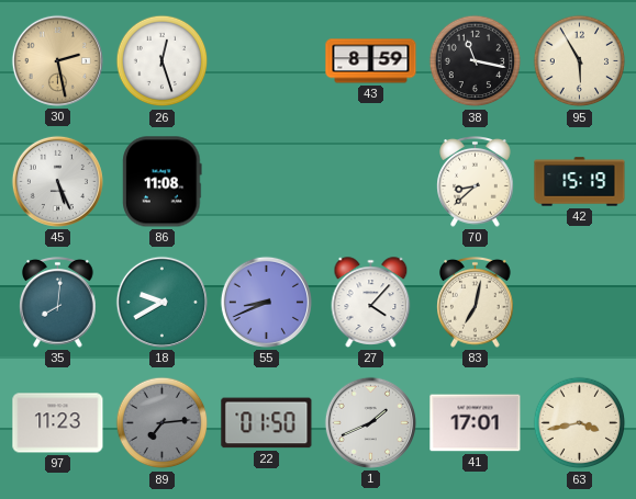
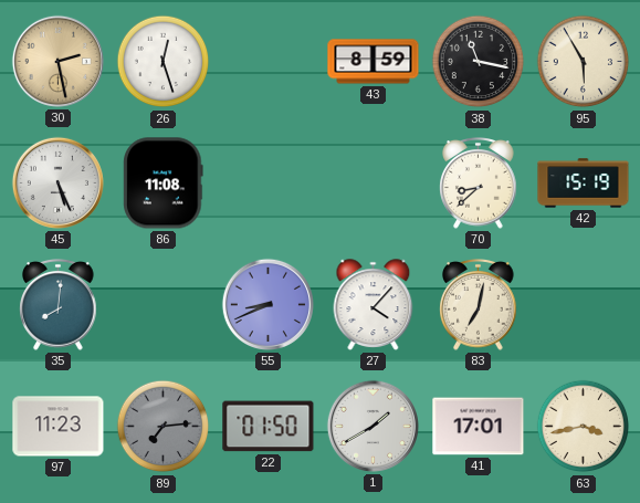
18: 9:40 -> none
1: 1:41 -> 1:40
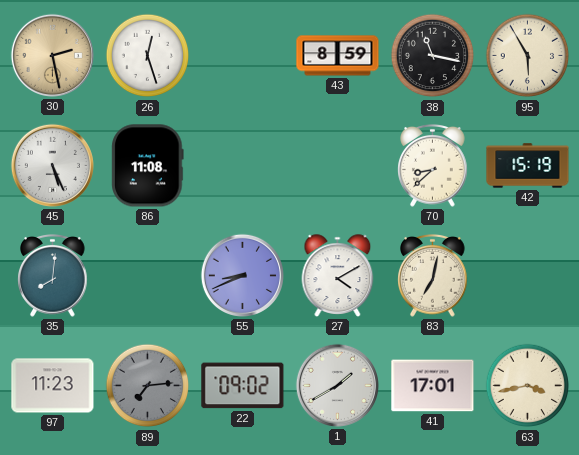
27: 4:07 -> 4:10
22: 01:50 -> 09:02
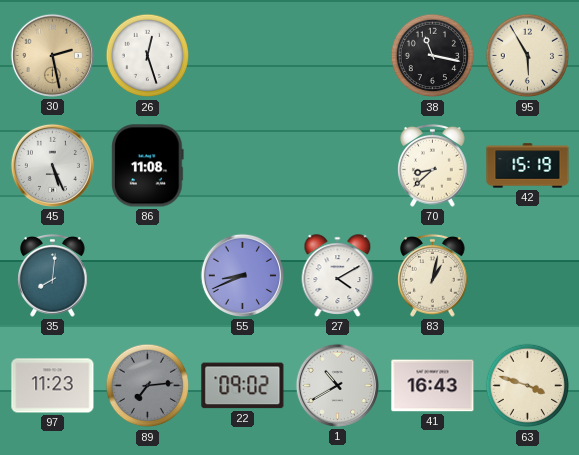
43: 8:59 -> none
83: 7:02 -> 1:02
1: 1:40 -> 10:40
41: 17:01 -> 16:43
63: 3:43 -> 3:48
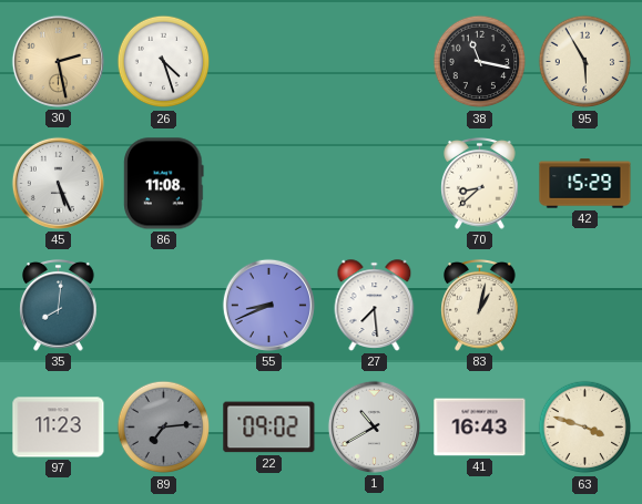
26: 12:27 -> 4:27
42: 15:19 -> 15:29
27: 4:10 -> 7:29
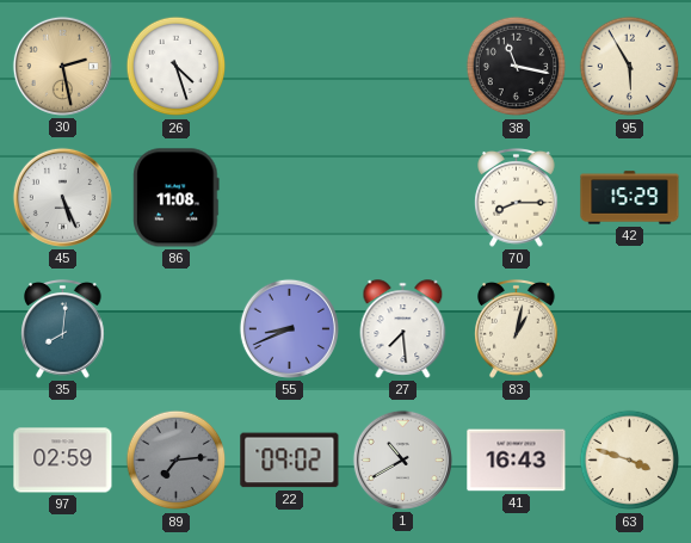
70: 8:38 -> 8:15
97: 11:23 -> 02:59
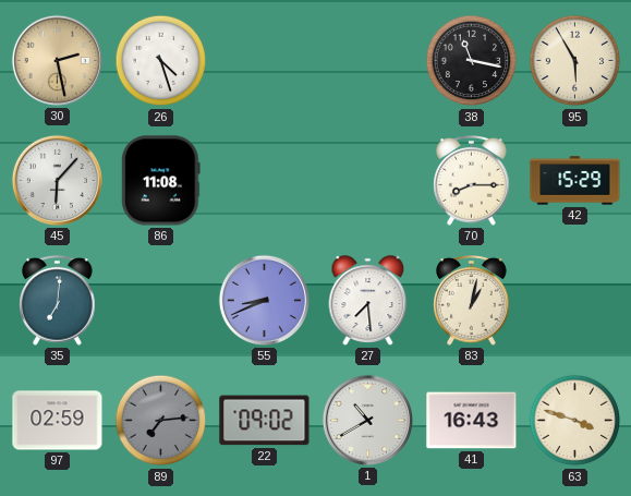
45: 5:26 -> 6:07
35: 8:01 -> 7:01
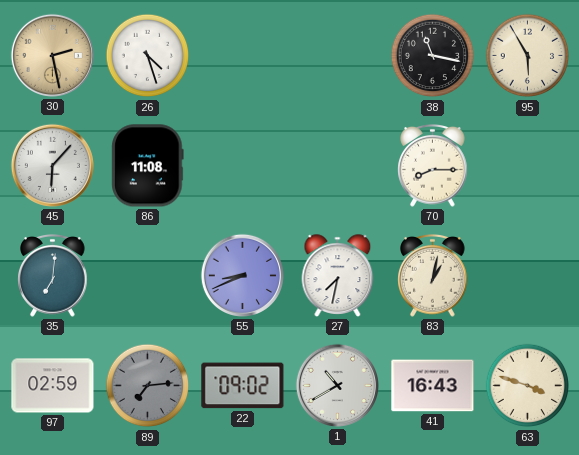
42: 15:29 -> none
27: 7:29 -> 7:32
